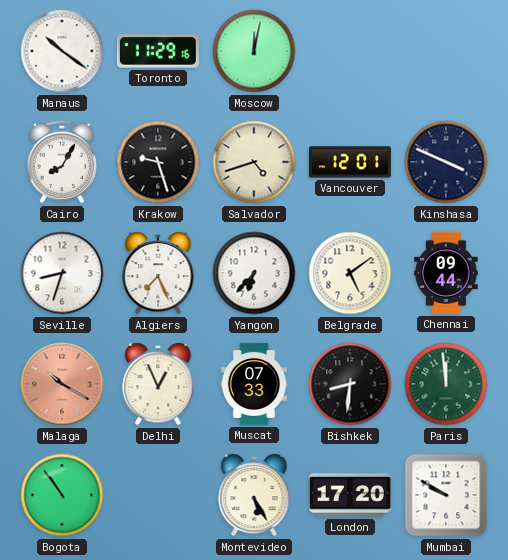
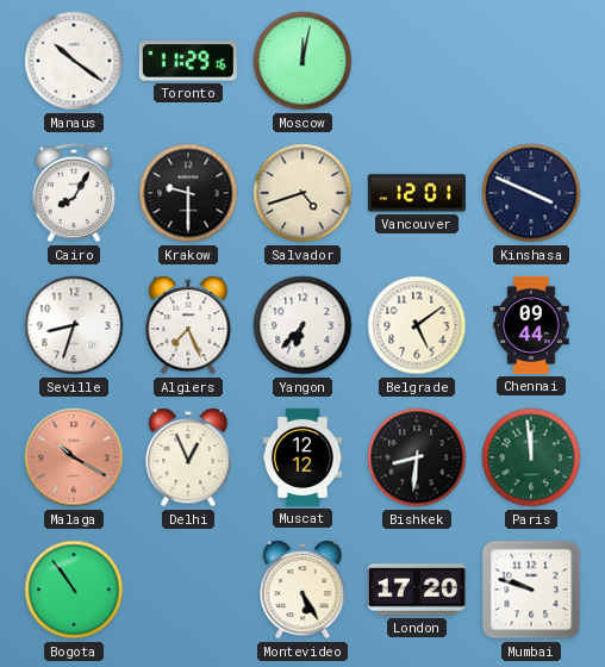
Krakow: 9:27 -> 9:30
Muscat: 07:33 -> 12:12
Mumbai: 9:50 -> 9:48
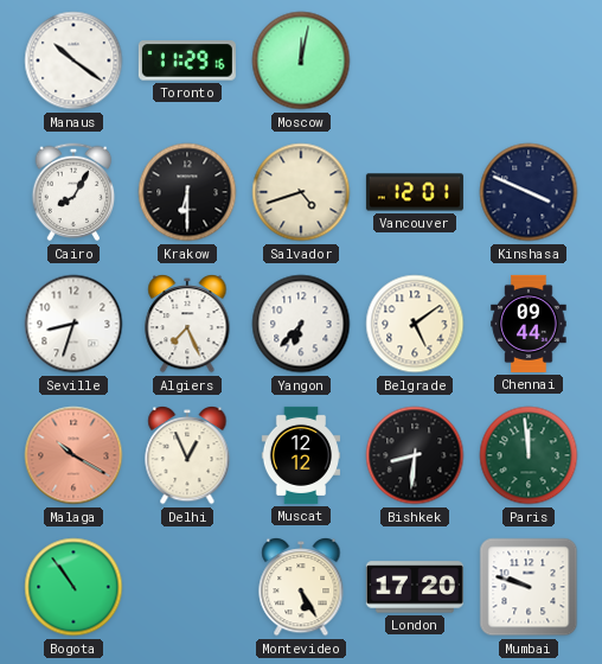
Krakow: 9:30 -> 6:30
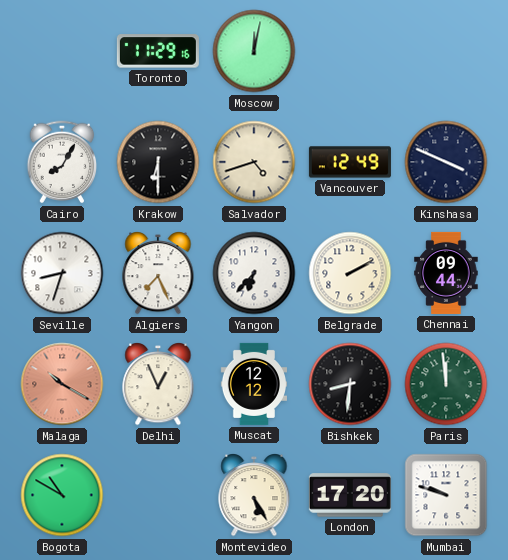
Manaus: 10:21 -> none
Vancouver: 12:01 -> 12:49
Belgrade: 5:09 -> 2:10
Bogota: 10:54 -> 10:50
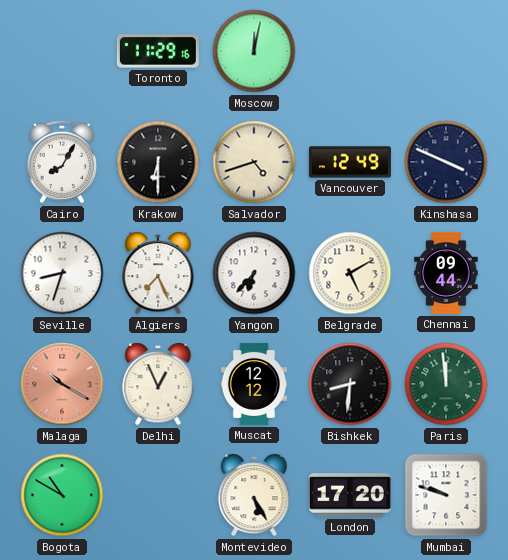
Belgrade: 2:10 -> 5:10
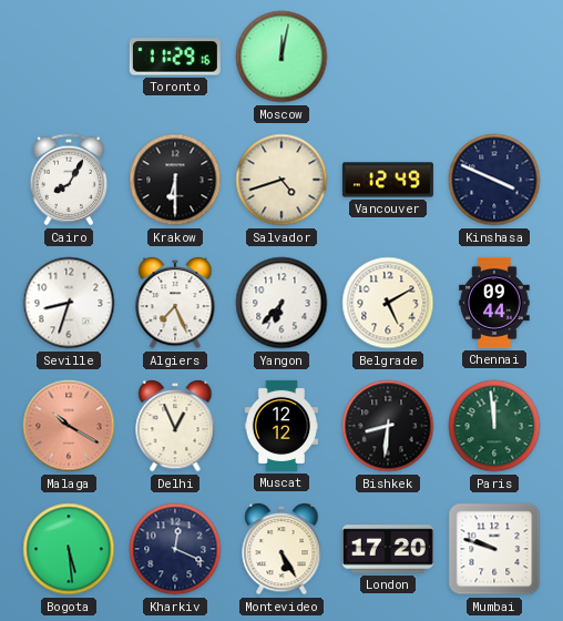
Bogota: 10:50 -> 5:29
Kharkiv: none -> 12:19
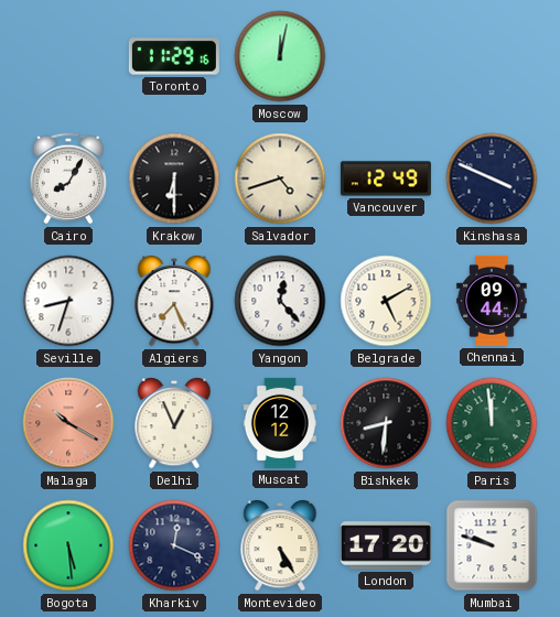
Yangon: 6:37 -> 12:23
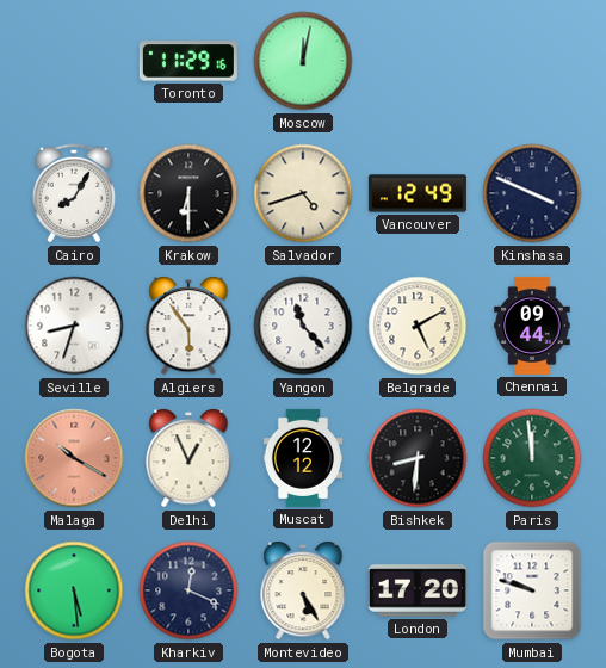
Algiers: 7:26 -> 5:54
Yangon: 12:23 -> 11:23
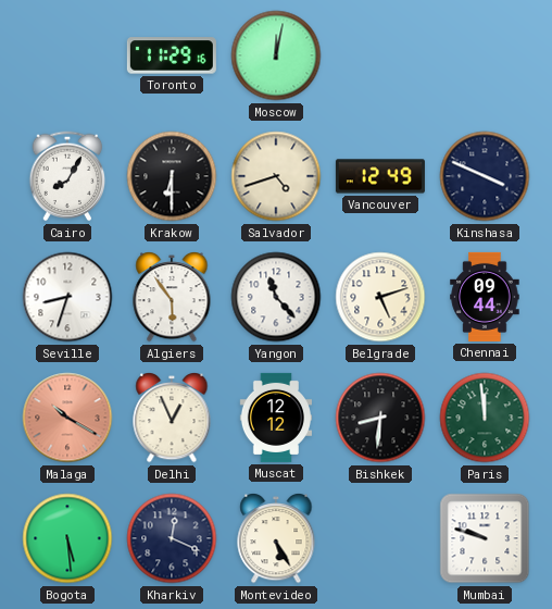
Belgrade: 5:10 -> 5:12
London: 17:20 -> none
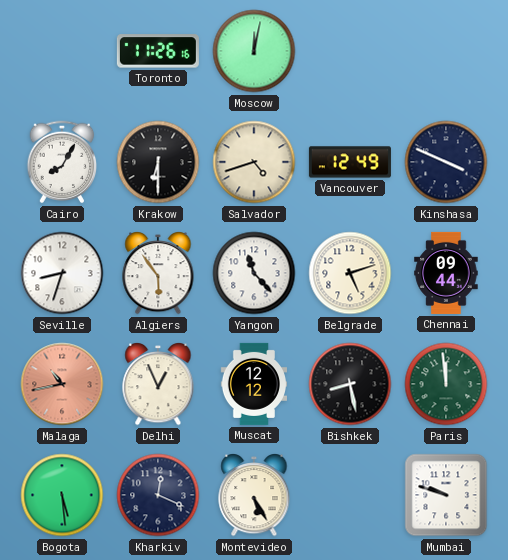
Toronto: 11:29 -> 11:26
Malaga: 10:20 -> 10:43
Bishkek: 8:31 -> 8:28
